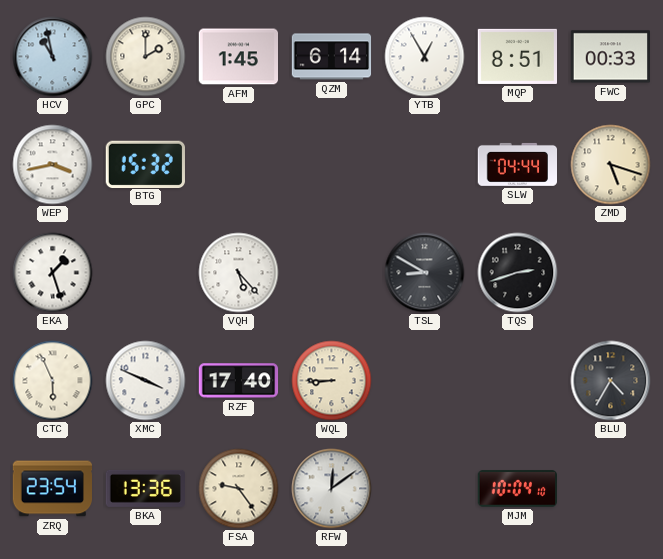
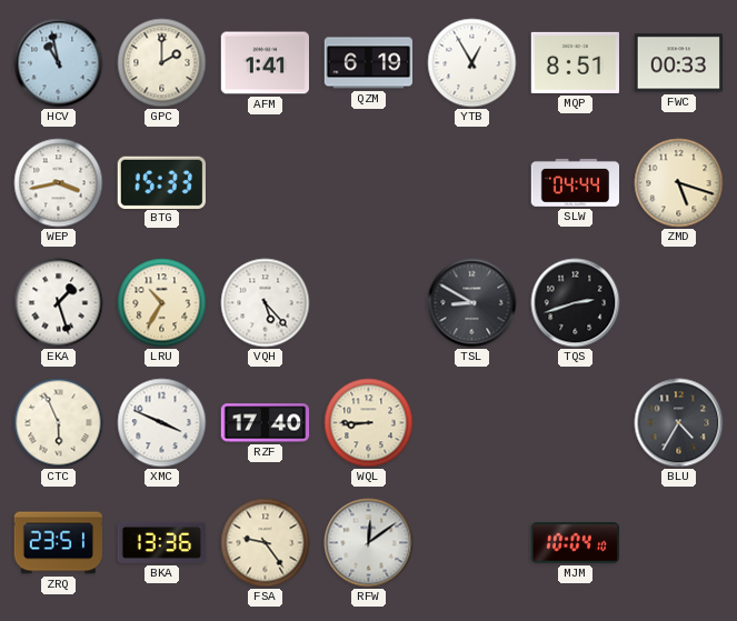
AFM: 1:45 -> 1:41
QZM: 6:14 -> 6:19
BTG: 15:32 -> 15:33
LRU: none -> 10:35
ZRQ: 23:54 -> 23:51
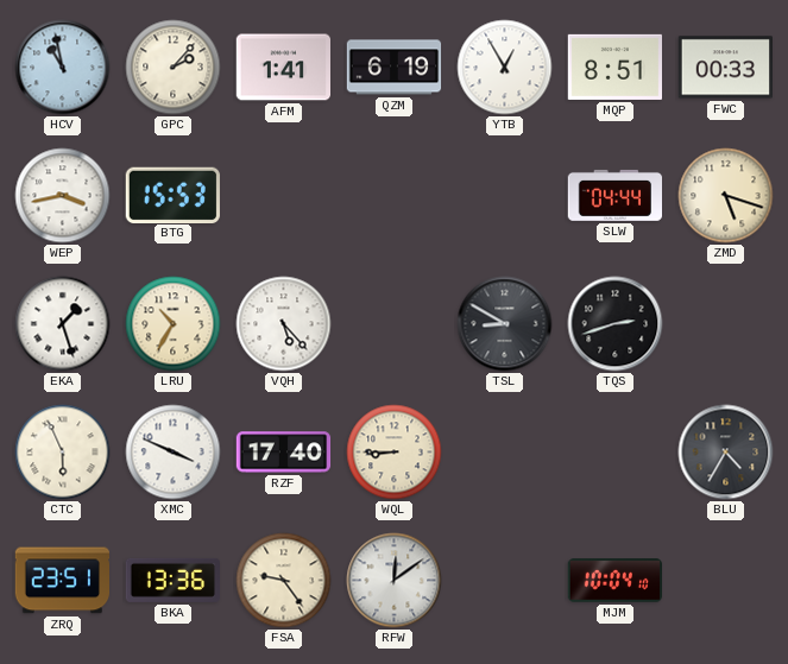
GPC: 2:00 -> 2:07
BTG: 15:33 -> 15:53
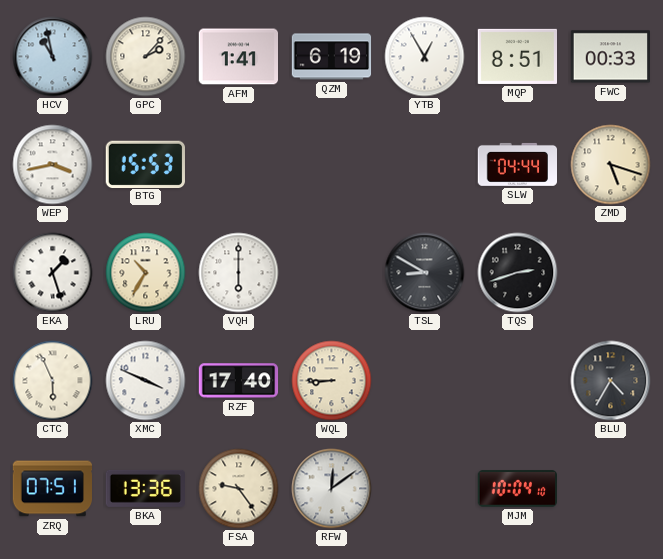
VQH: 5:23 -> 6:00
ZRQ: 23:51 -> 07:51
